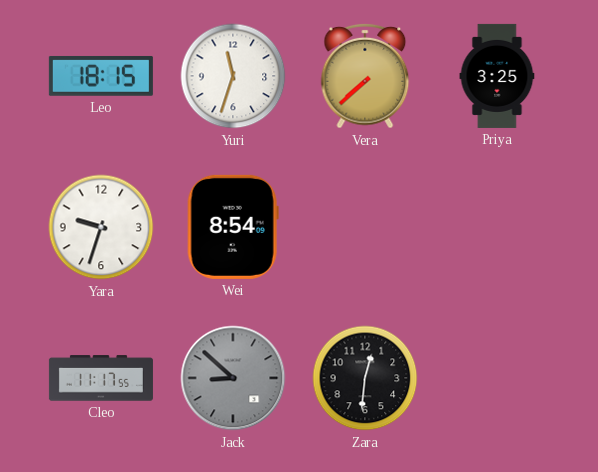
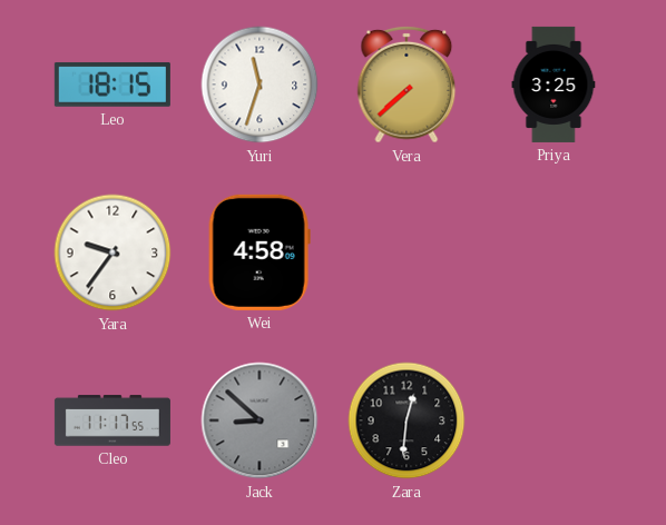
Yara: 9:33 -> 9:36
Wei: 8:54 -> 4:58
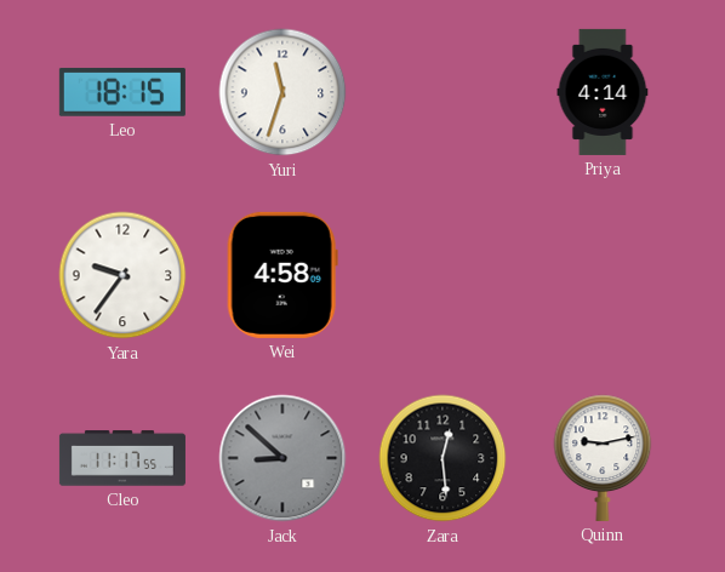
Vera: 7:38 -> none
Priya: 3:25 -> 4:14
Zara: 12:31 -> 12:29
Quinn: none -> 9:13
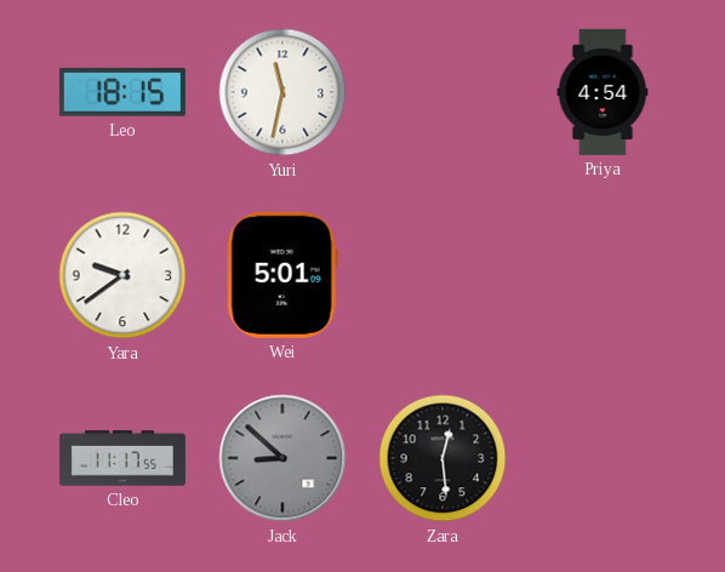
Yuri: 11:33 -> 11:32
Priya: 4:14 -> 4:54
Yara: 9:36 -> 9:39
Wei: 4:58 -> 5:01
Quinn: 9:13 -> none
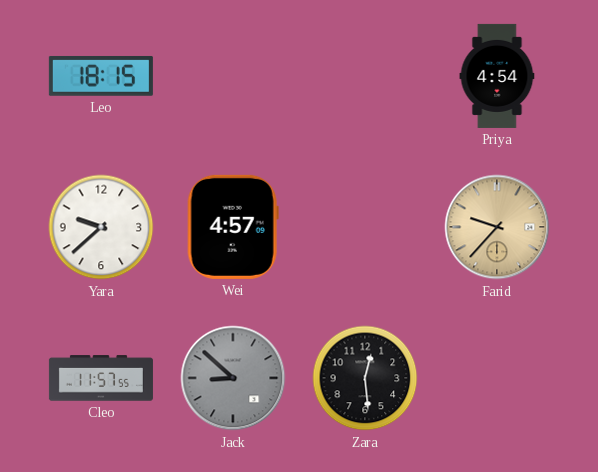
Yuri: 11:32 -> none
Yara: 9:39 -> 9:38
Wei: 5:01 -> 4:57
Farid: none -> 9:37
Cleo: 11:17 -> 11:57
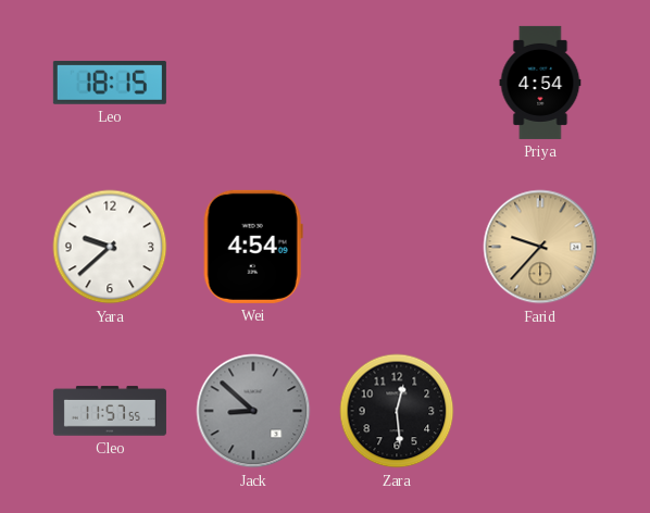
Wei: 4:57 -> 4:54
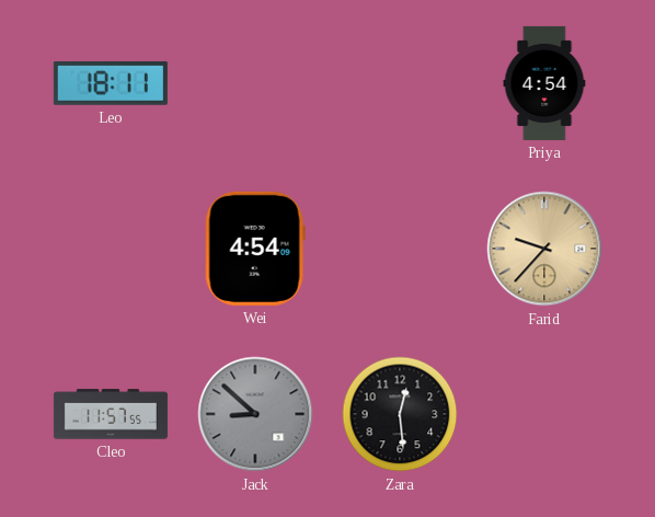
Leo: 18:15 -> 18:11
Yara: 9:38 -> none
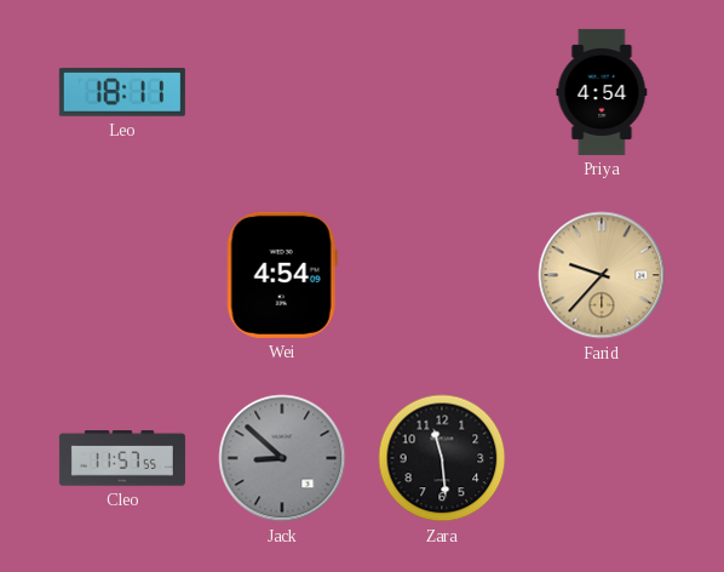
Zara: 12:29 -> 11:29
